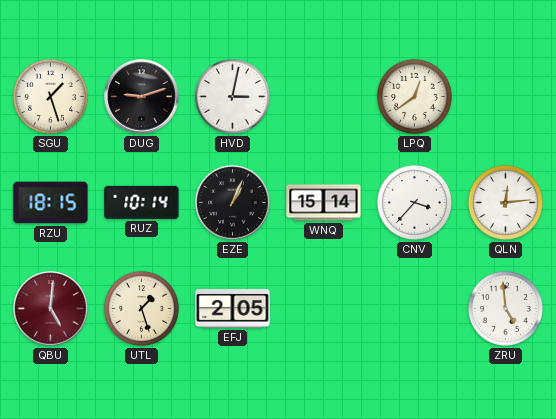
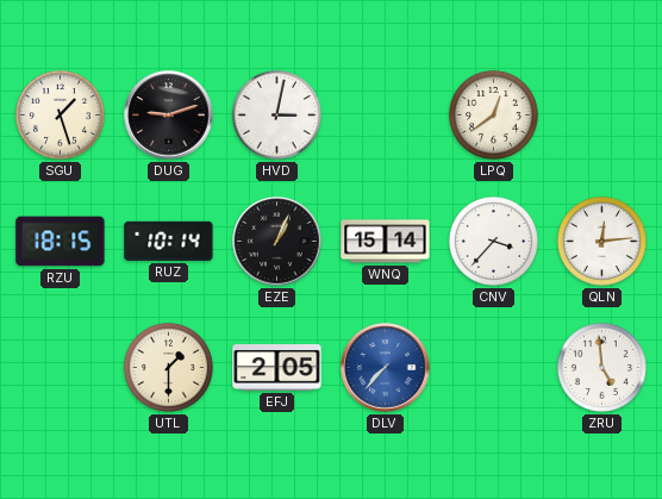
QBU: 5:01 -> none
UTL: 1:27 -> 1:30
DLV: none -> 7:37
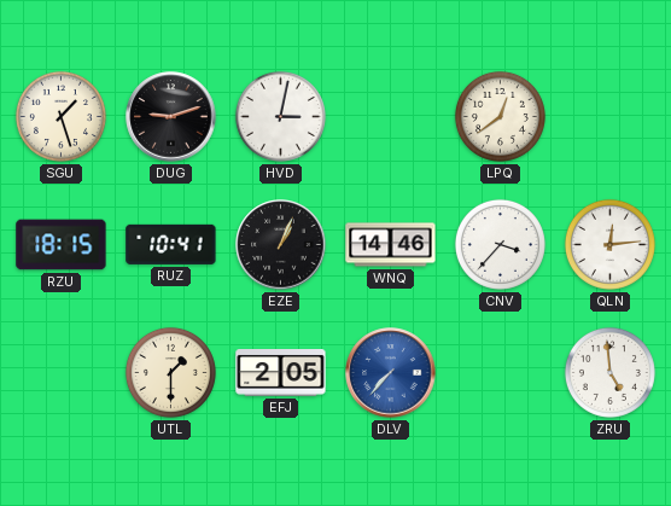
RUZ: 10:14 -> 10:41
WNQ: 15:14 -> 14:46
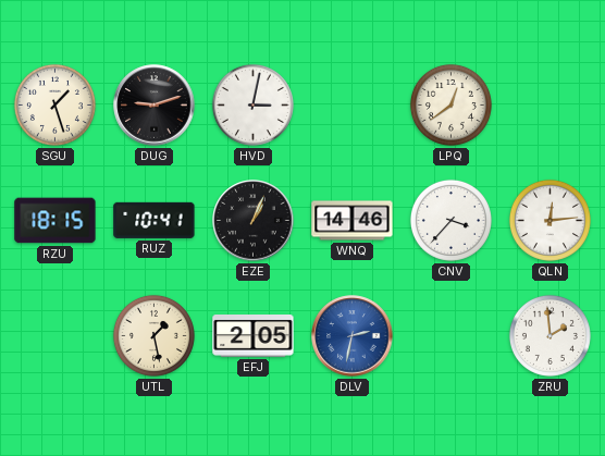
UTL: 1:30 -> 1:28
DLV: 7:37 -> 2:32
ZRU: 4:59 -> 1:59
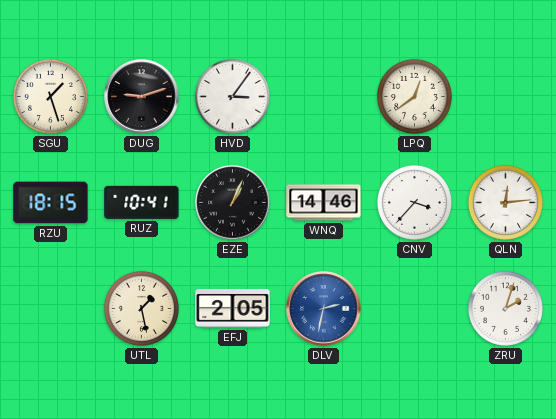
HVD: 3:02 -> 3:06
ZRU: 1:59 -> 2:03
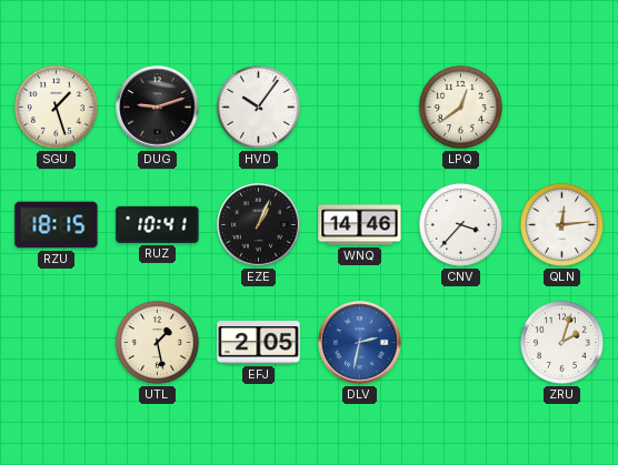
HVD: 3:06 -> 10:06
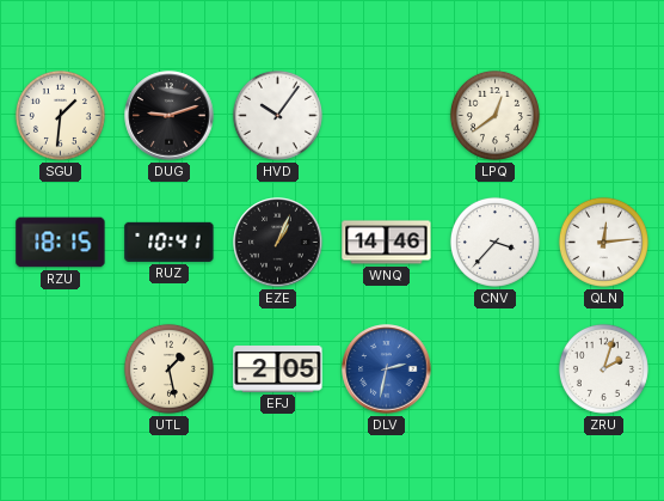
SGU: 1:27 -> 1:31
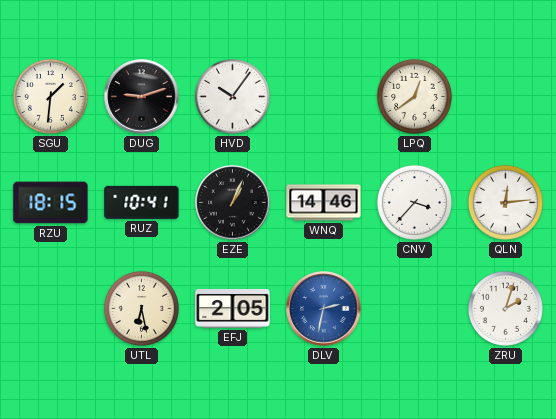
UTL: 1:28 -> 6:28
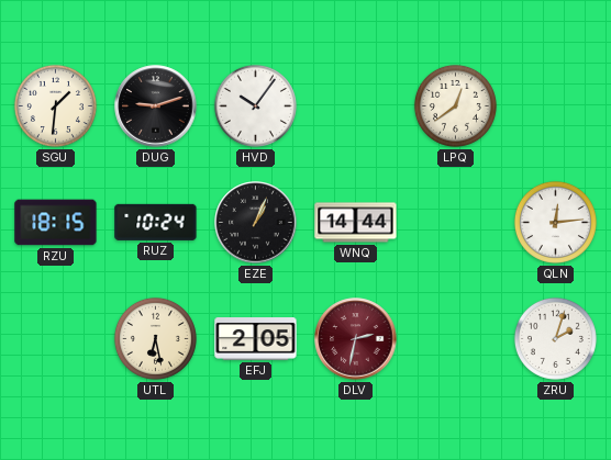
RUZ: 10:41 -> 10:24
WNQ: 14:46 -> 14:44
CNV: 3:37 -> none
DLV dial: blue -> burgundy
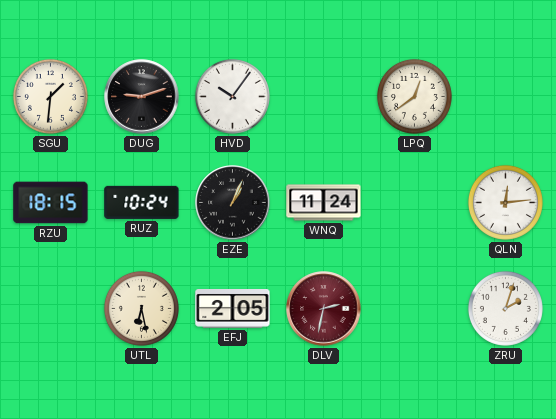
WNQ: 14:44 -> 11:24
